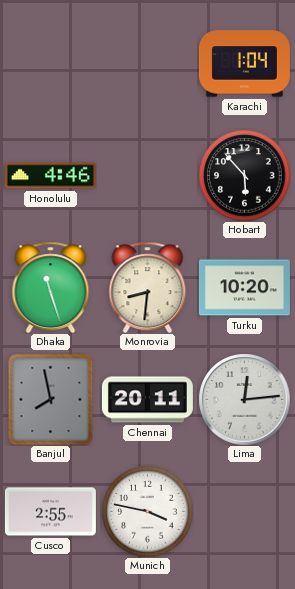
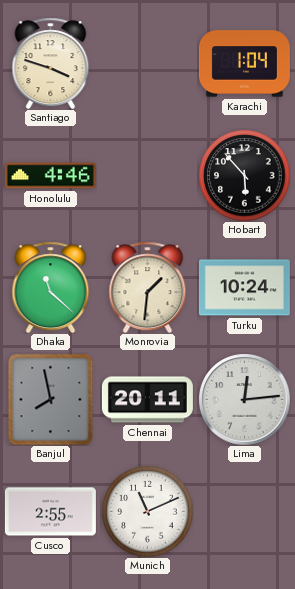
Santiago: none -> 3:48
Dhaka: 11:27 -> 11:22
Monrovia: 8:31 -> 1:31
Turku: 10:20 -> 10:24
Munich: 3:47 -> 11:11
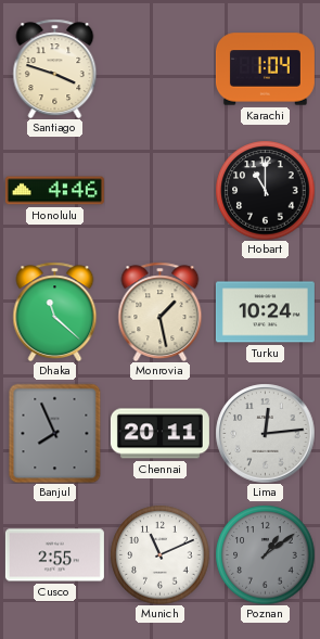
Hobart: 5:53 -> 11:00
Monrovia: 1:31 -> 1:28
Banjul: 7:58 -> 7:56
Poznan: none -> 1:09
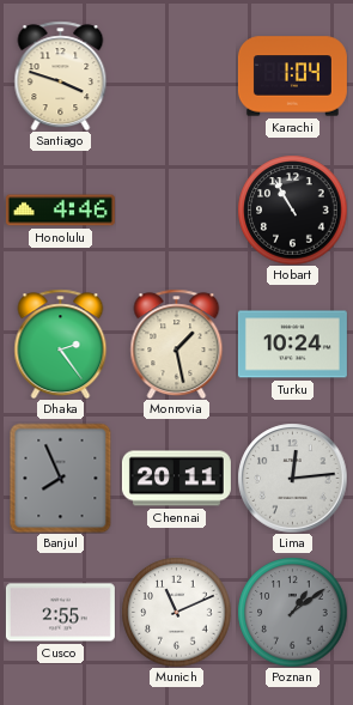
Hobart: 11:00 -> 10:55
Dhaka: 11:22 -> 2:24
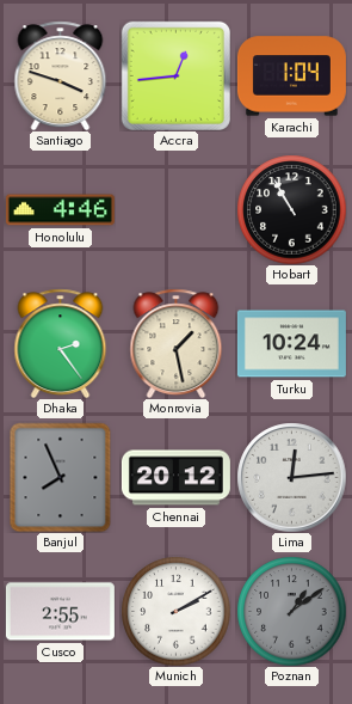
Accra: none -> 12:44
Chennai: 20:11 -> 20:12
Munich: 11:11 -> 2:10
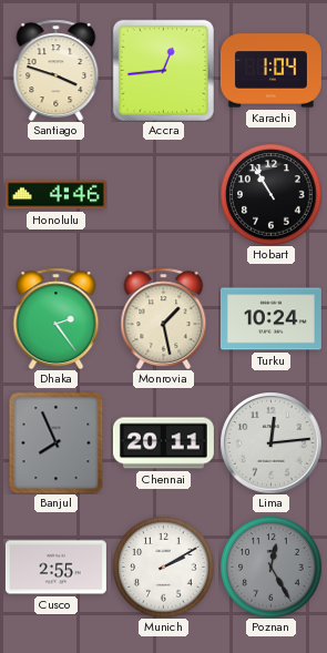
Chennai: 20:12 -> 20:11
Poznan: 1:09 -> 12:25
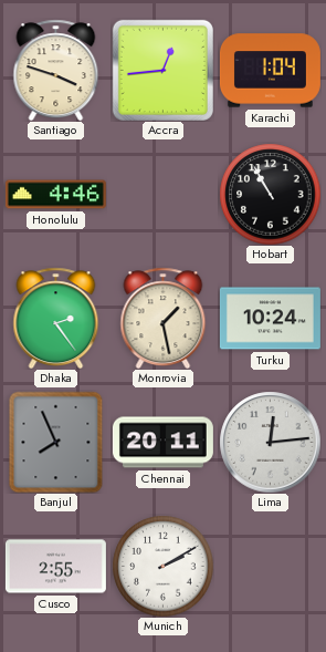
Poznan: 12:25 -> none
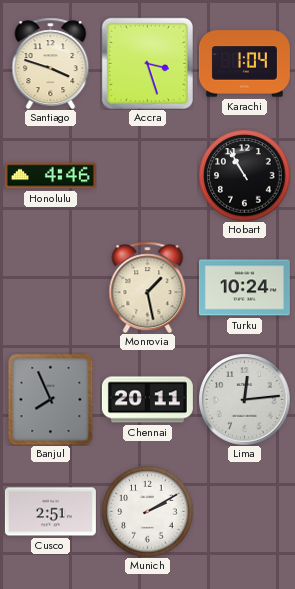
Accra: 12:44 -> 3:27
Dhaka: 2:24 -> none
Cusco: 2:55 -> 2:51
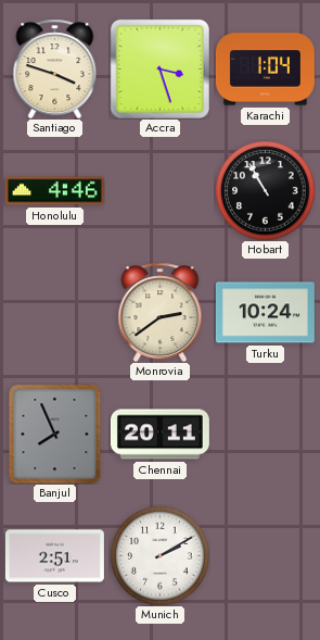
Monrovia: 1:28 -> 2:39
Lima: 12:14 -> none
